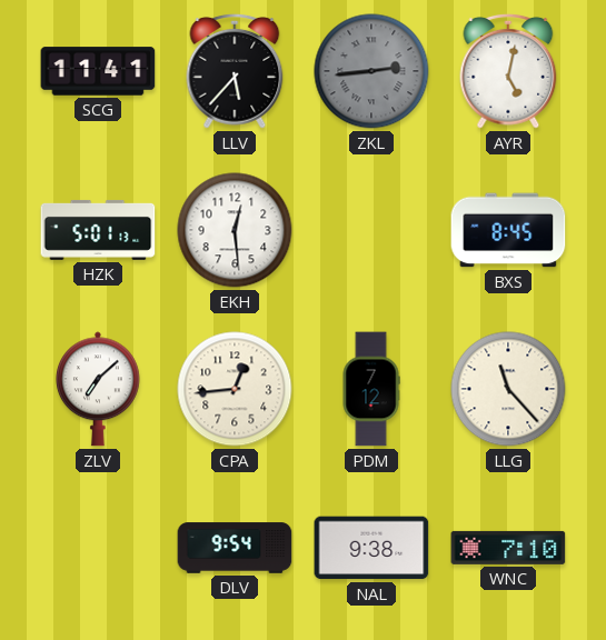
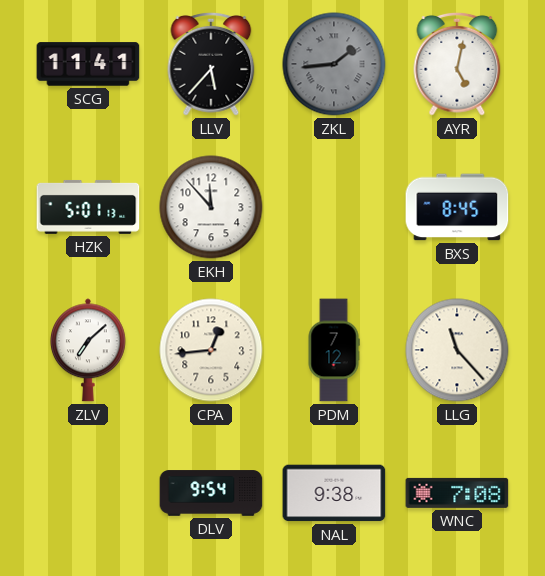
ZKL: 2:44 -> 1:44
EKH: 12:29 -> 11:53
WNC: 7:10 -> 7:08
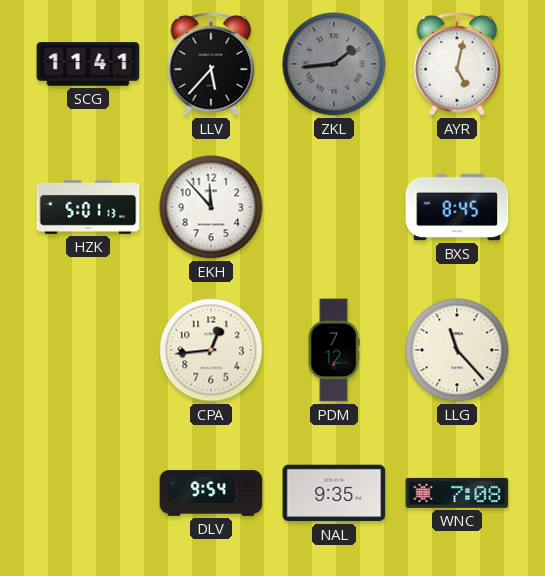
ZLV: 7:08 -> none
NAL: 9:38 -> 9:35
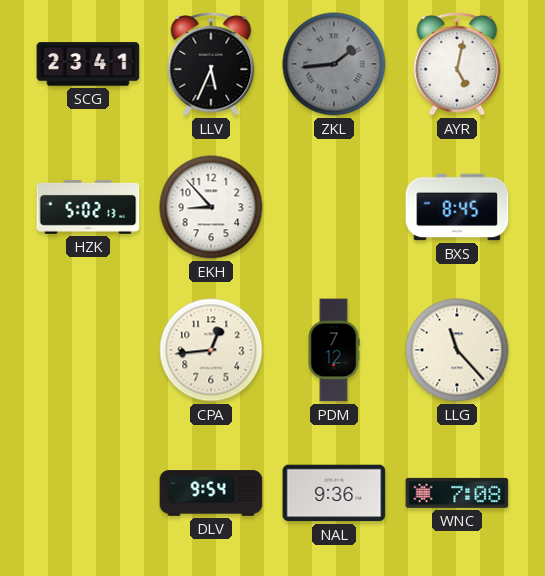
SCG: 11:41 -> 23:41
LLV: 5:37 -> 5:34
HZK: 5:01 -> 5:02
EKH: 11:53 -> 8:53
NAL: 9:35 -> 9:36
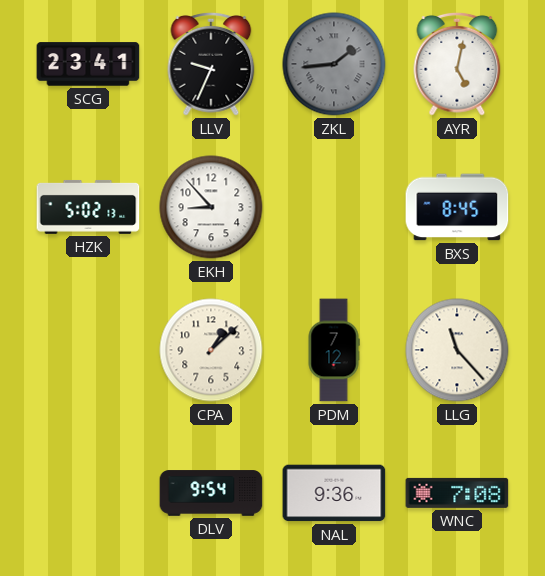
LLV: 5:34 -> 9:34
CPA: 12:44 -> 1:08
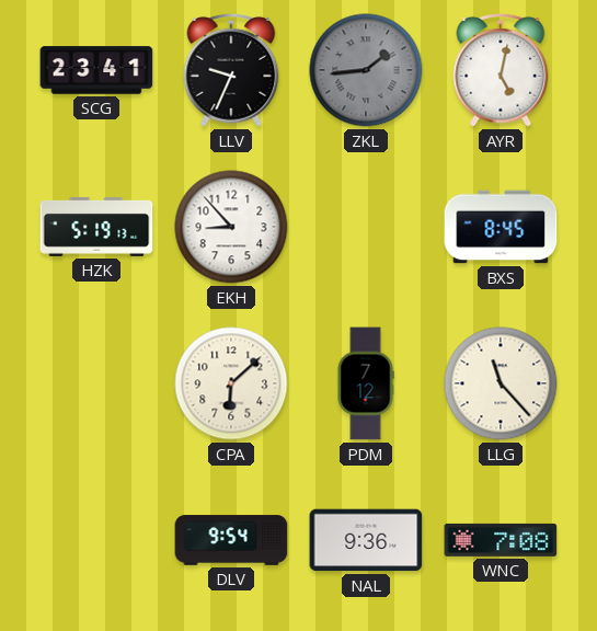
HZK: 5:02 -> 5:19
CPA: 1:08 -> 6:08
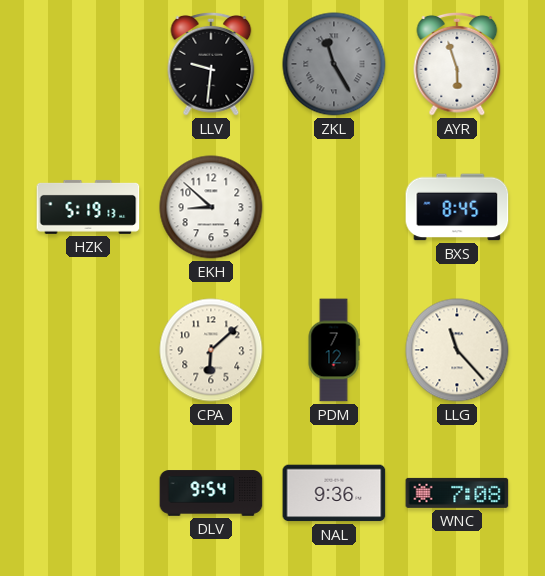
SCG: 23:41 -> none
LLV: 9:34 -> 9:31
ZKL: 1:44 -> 11:25
AYR: 5:02 -> 5:57
EKH: 8:53 -> 8:52
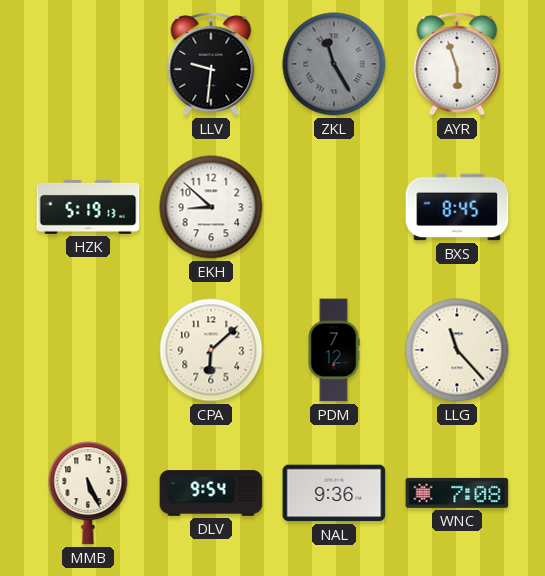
MMB: none -> 5:26
